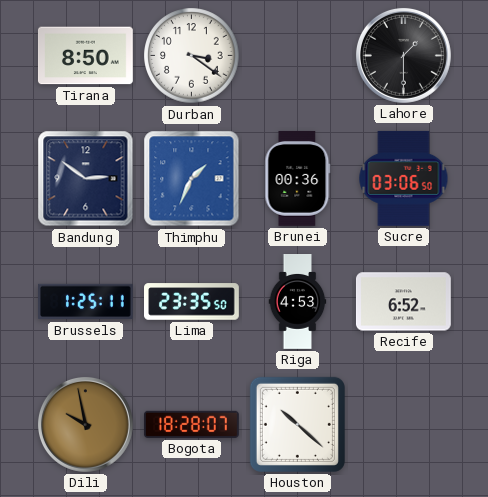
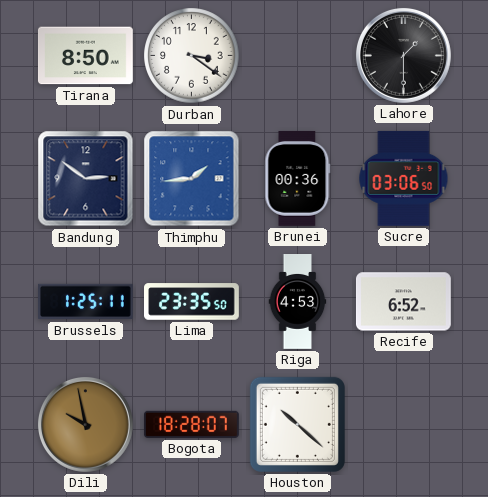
Thimphu: 1:34 -> 1:44
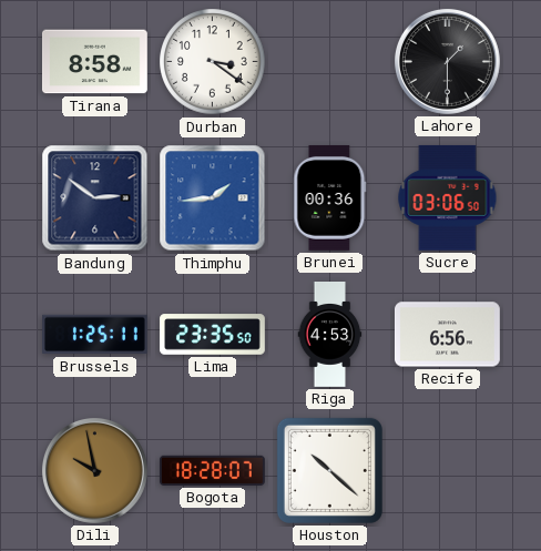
Tirana: 8:50 -> 8:58
Recife: 6:52 -> 6:56
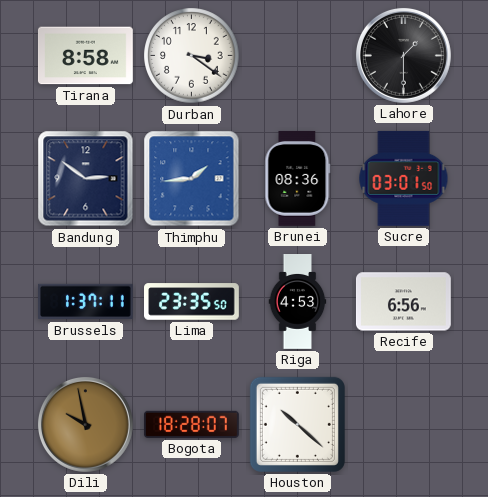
Brunei: 00:36 -> 08:36
Sucre: 03:06 -> 03:01
Brussels: 1:25 -> 1:37
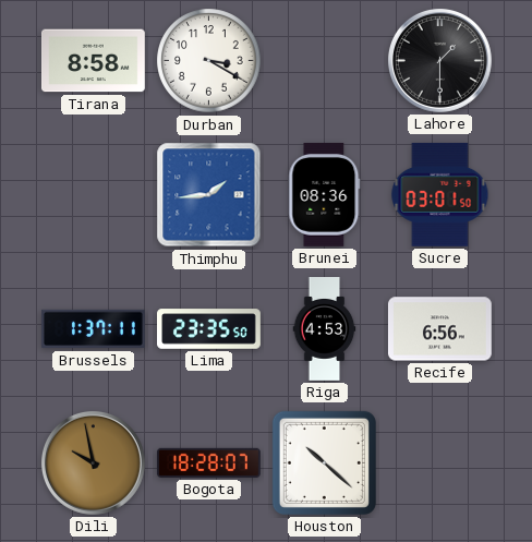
Durban: 3:21 -> 3:20
Bandung: 2:51 -> none
